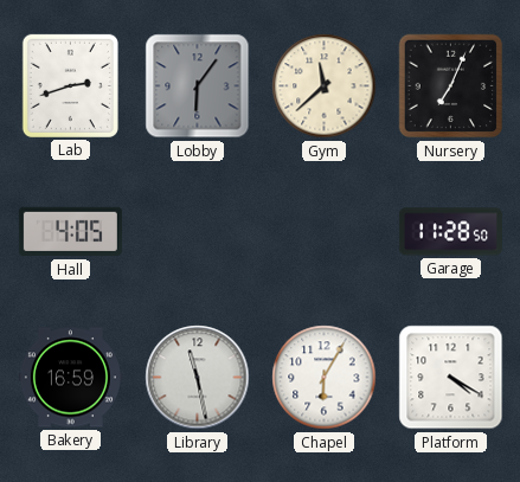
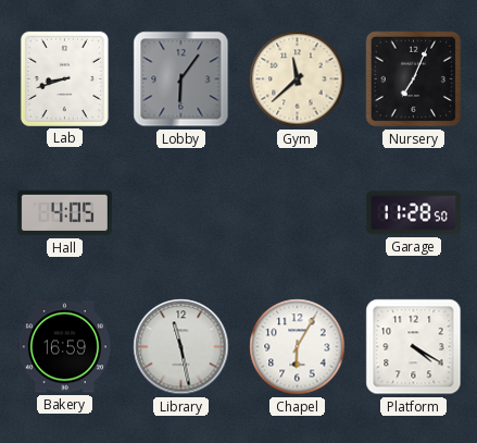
Lab: 2:42 -> 8:42
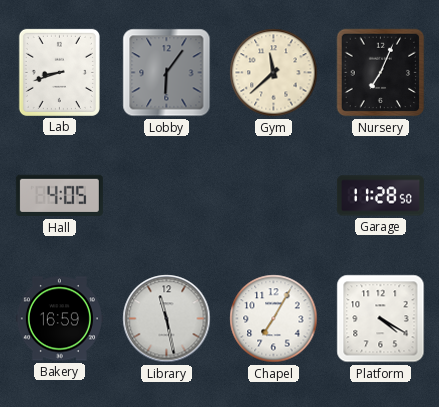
Chapel: 6:05 -> 7:05
